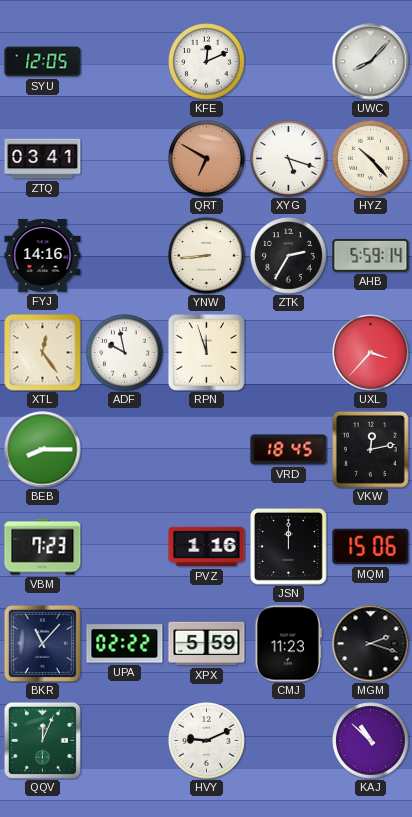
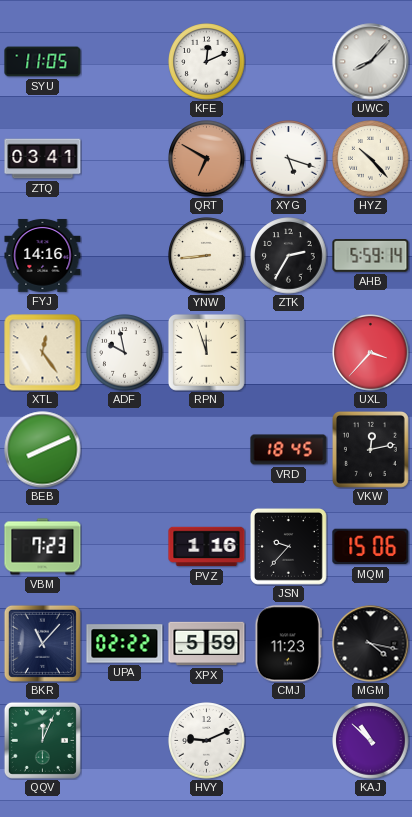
SYU: 12:05 -> 11:05
BEB: 8:15 -> 8:11
JSN: 12:00 -> 9:37
MGM: 2:18 -> 4:17
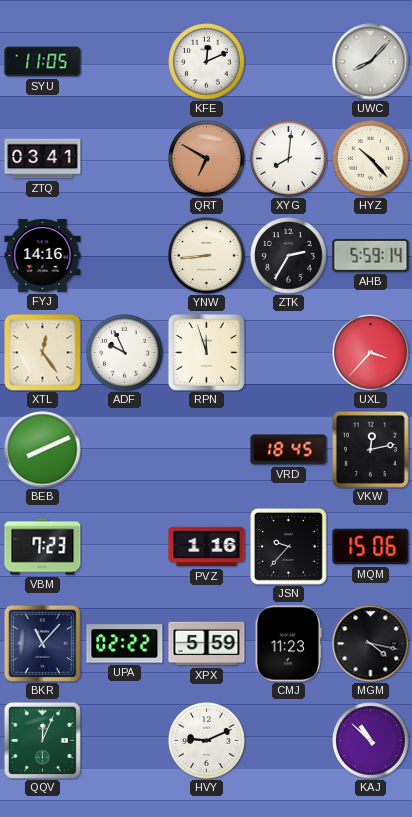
XYG: 5:18 -> 8:01
ADF: 9:58 -> 9:56
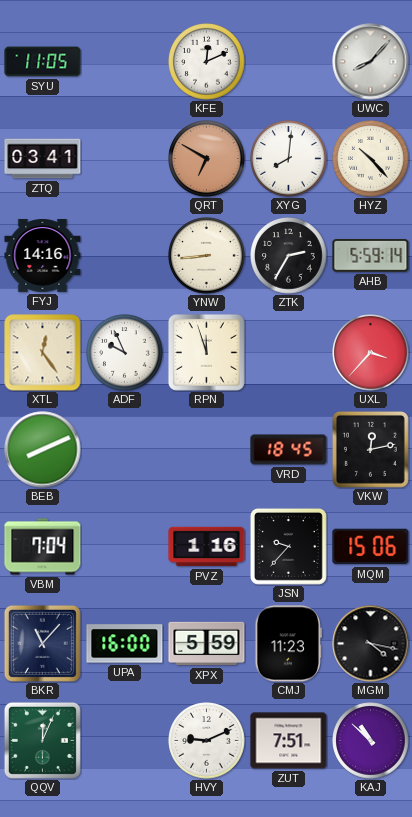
VBM: 7:23 -> 7:04
UPA: 02:22 -> 16:00
ZUT: none -> 7:51
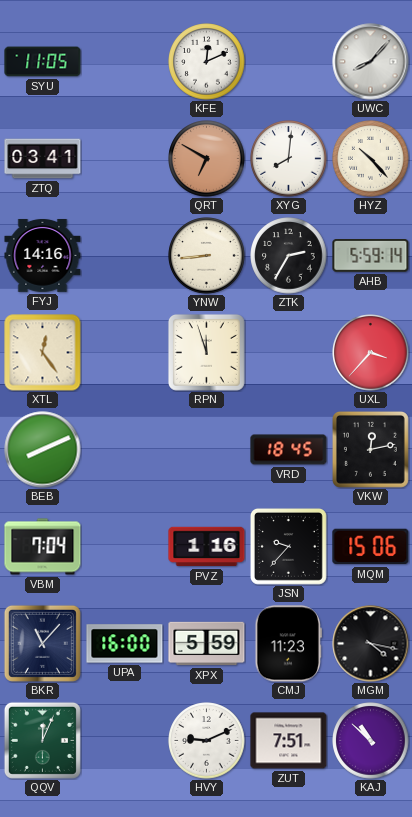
ADF: 9:56 -> none
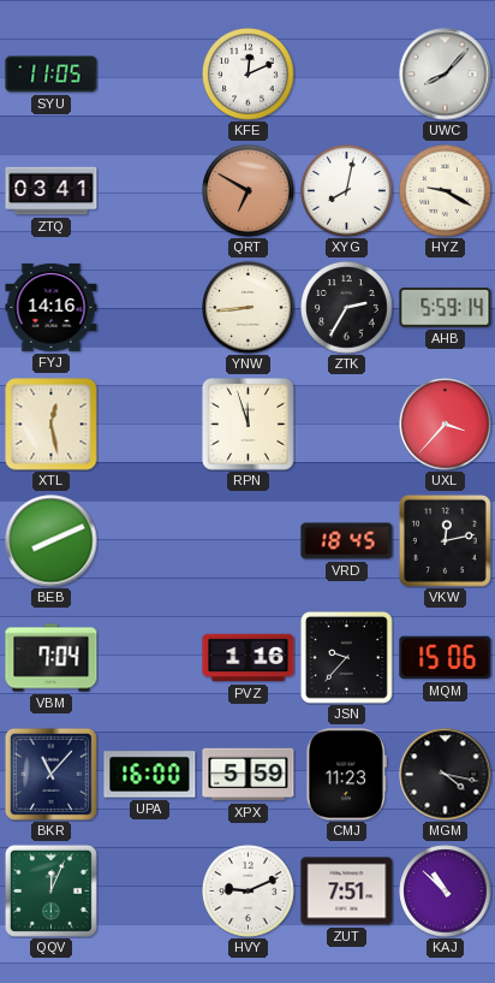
XYG: 8:01 -> 8:02
HYZ: 10:23 -> 9:20
XTL: 12:24 -> 12:28
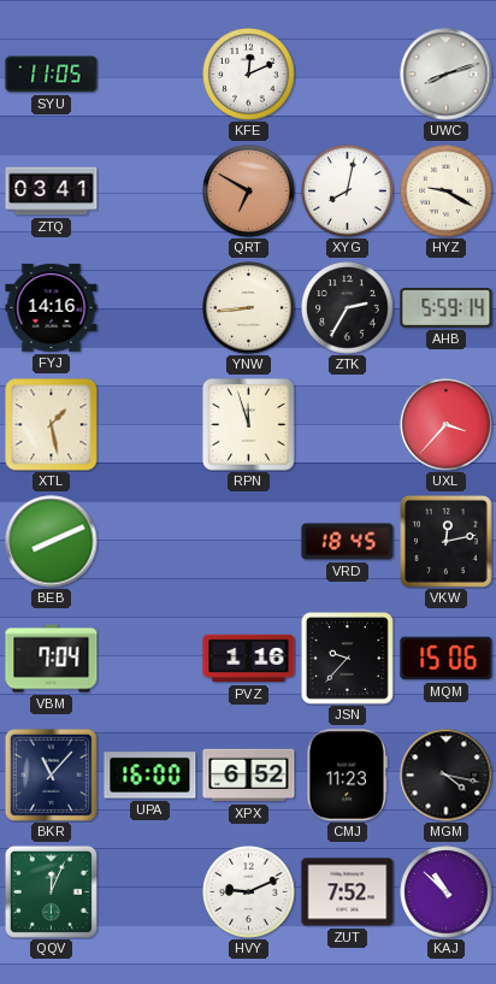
UWC: 8:07 -> 8:12
XTL: 12:28 -> 1:28
XPX: 5:59 -> 6:52
ZUT: 7:51 -> 7:52
